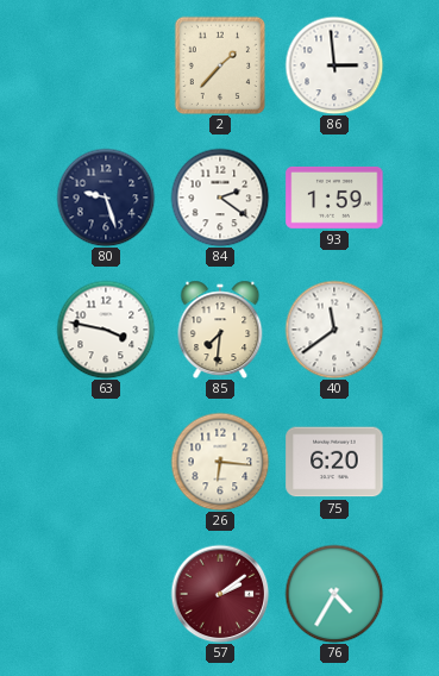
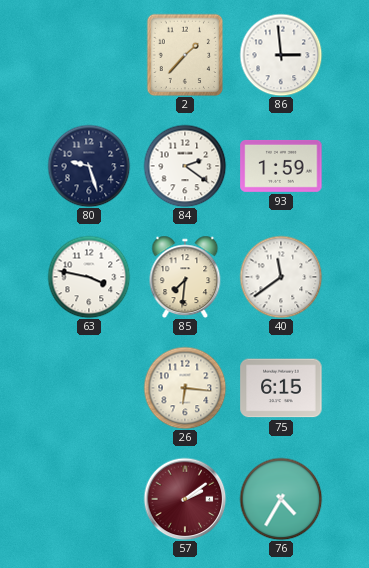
75: 6:20 -> 6:15
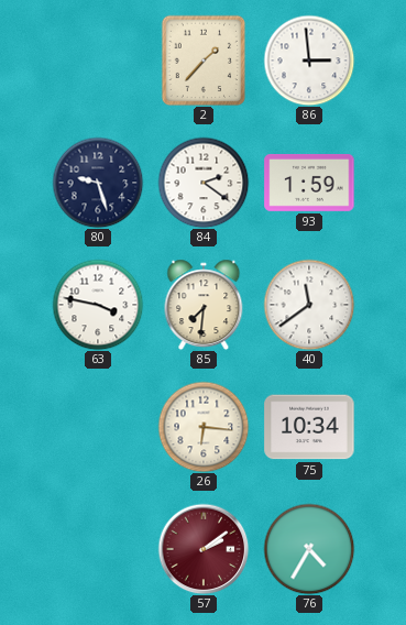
75: 6:15 -> 10:34
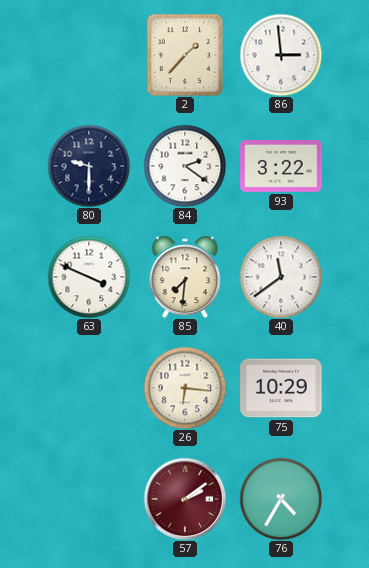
80: 9:27 -> 9:30
93: 1:59 -> 3:22
63: 3:47 -> 3:49
75: 10:34 -> 10:29
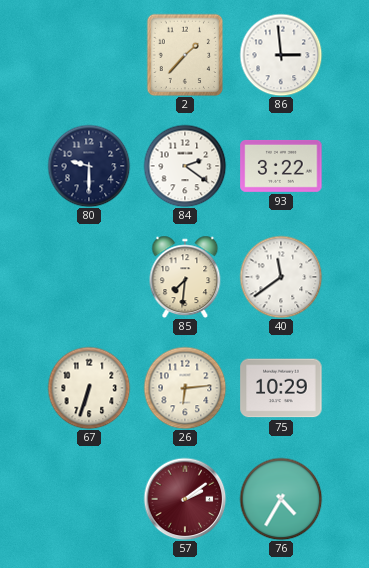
63: 3:49 -> none
67: none -> 6:33
26: 6:16 -> 6:14
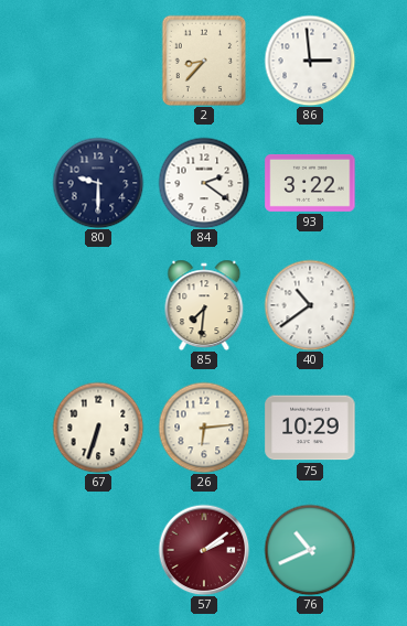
2: 1:37 -> 8:37
40: 11:39 -> 10:39
76: 4:35 -> 10:41
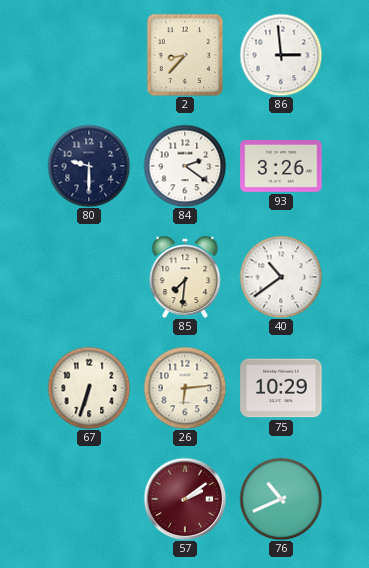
93: 3:22 -> 3:26
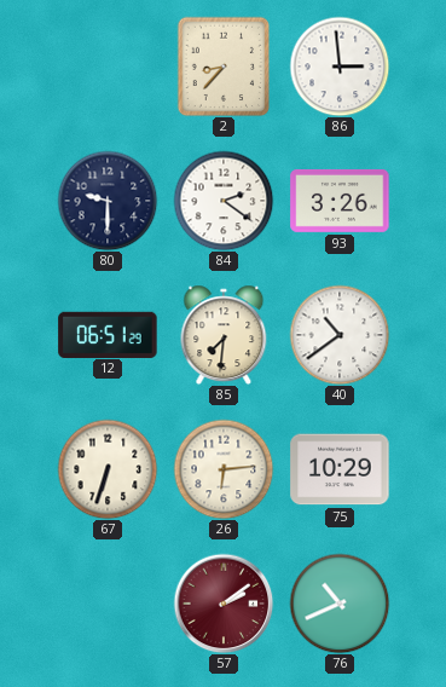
12: none -> 06:51
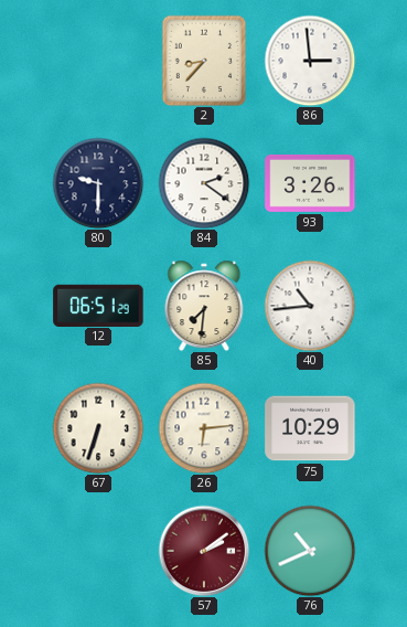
40: 10:39 -> 10:44
